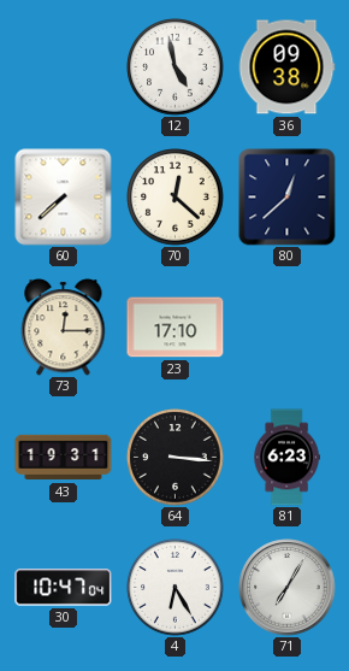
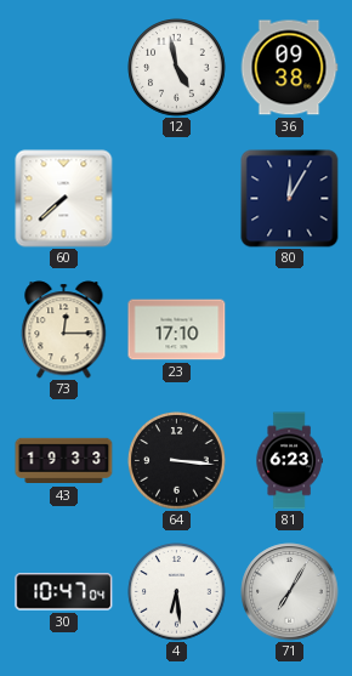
70: 12:22 -> none
80: 12:38 -> 12:05
43: 19:31 -> 19:33
4: 6:25 -> 6:29
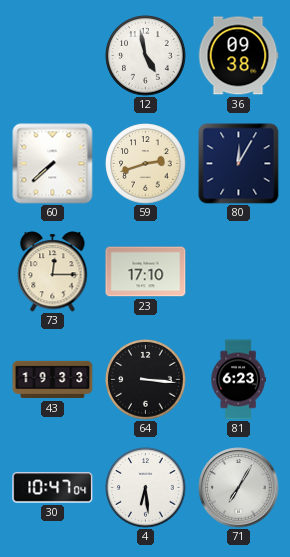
59: none -> 2:42
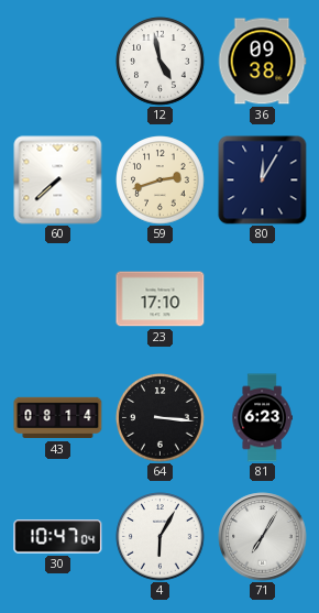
73: 12:15 -> none
43: 19:33 -> 08:14
4: 6:29 -> 6:05
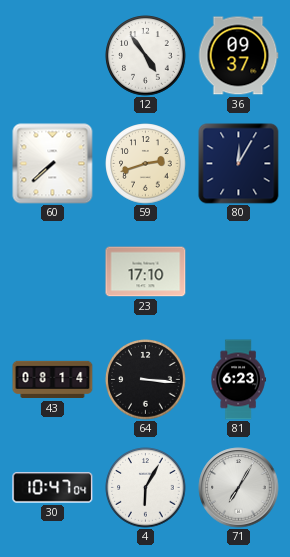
12: 4:58 -> 4:54
36: 09:38 -> 09:37
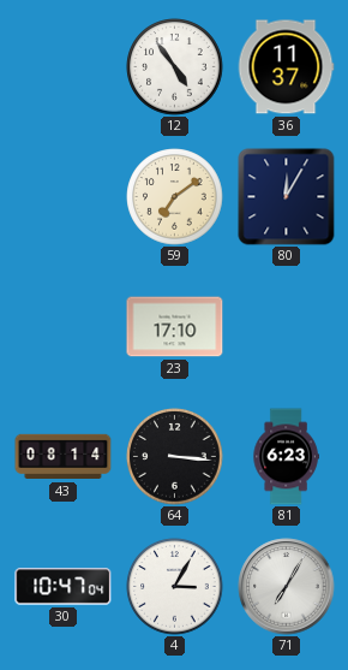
36: 09:37 -> 11:37
60: 7:38 -> none
59: 2:42 -> 7:09
4: 6:05 -> 3:05
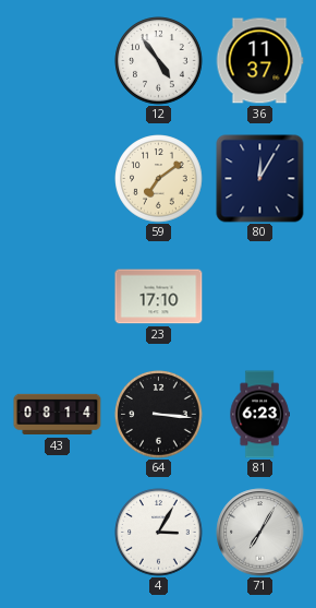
30: 10:47 -> none
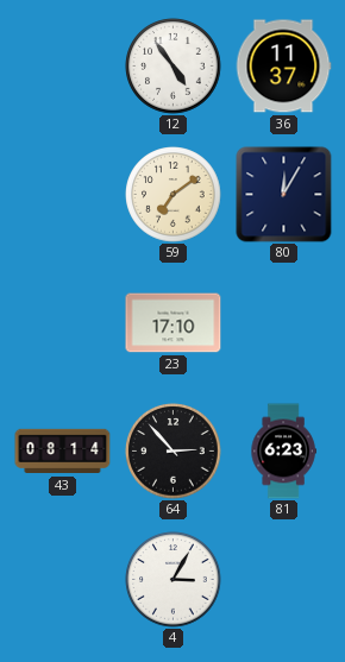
64: 3:16 -> 2:53
71: 7:05 -> none
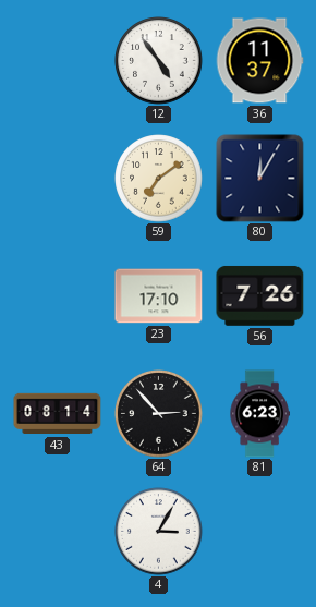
56: none -> 7:26
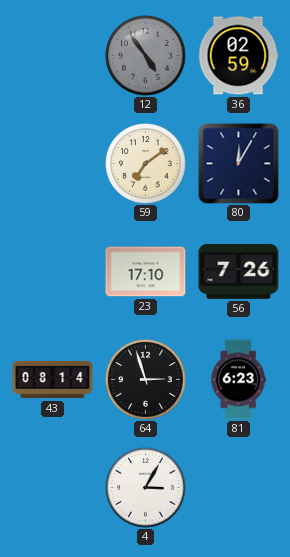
12 dial: white -> grey
36: 11:37 -> 02:59
64: 2:53 -> 2:57
